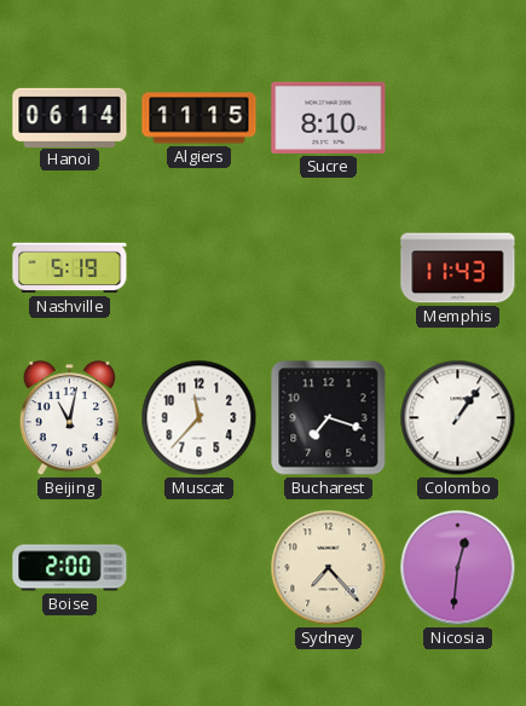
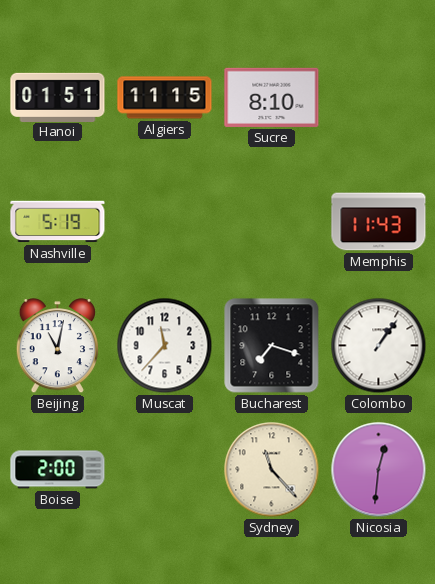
Hanoi: 06:14 -> 01:51
Sydney: 7:23 -> 11:23
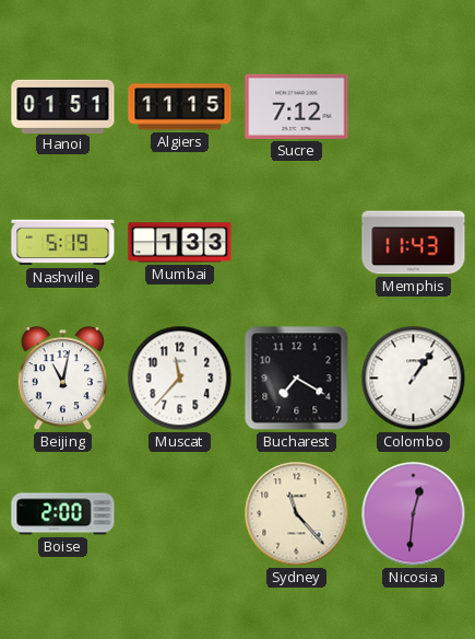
Sucre: 8:10 -> 7:12
Mumbai: none -> 1:33
Bucharest: 7:18 -> 7:20
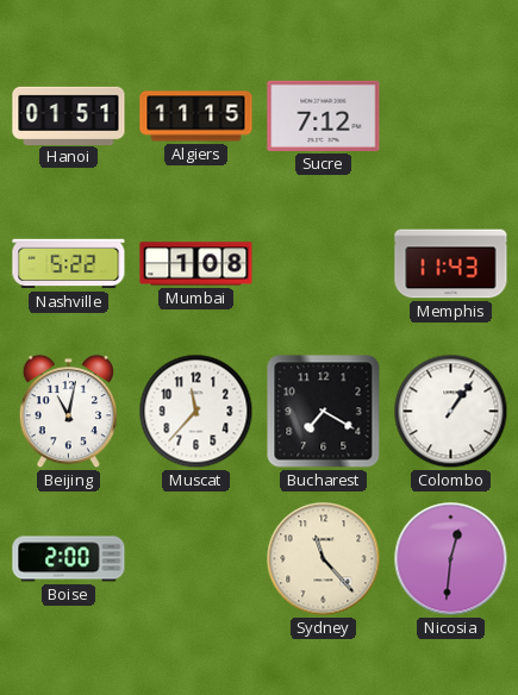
Nashville: 5:19 -> 5:22
Mumbai: 1:33 -> 1:08
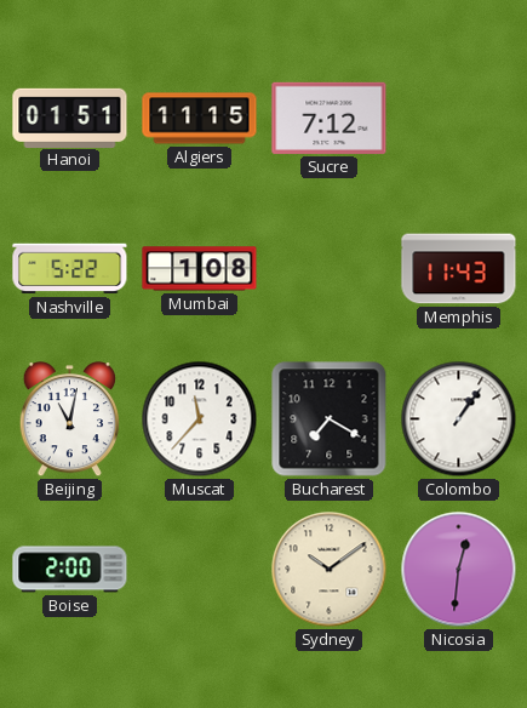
Sydney: 11:23 -> 10:09
